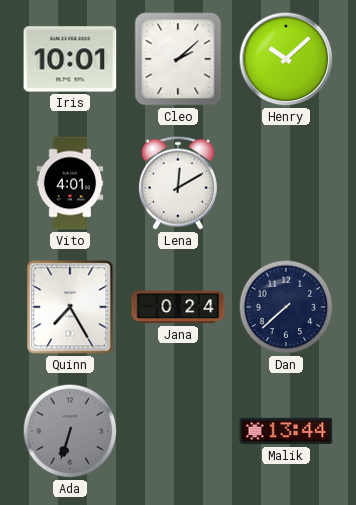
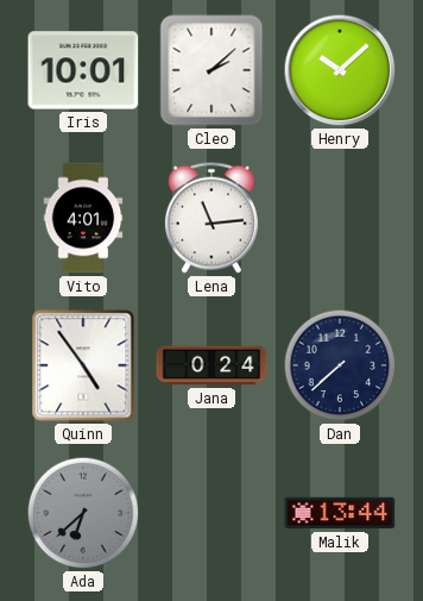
Lena: 12:10 -> 11:14
Quinn: 7:25 -> 4:54
Ada: 6:33 -> 6:38
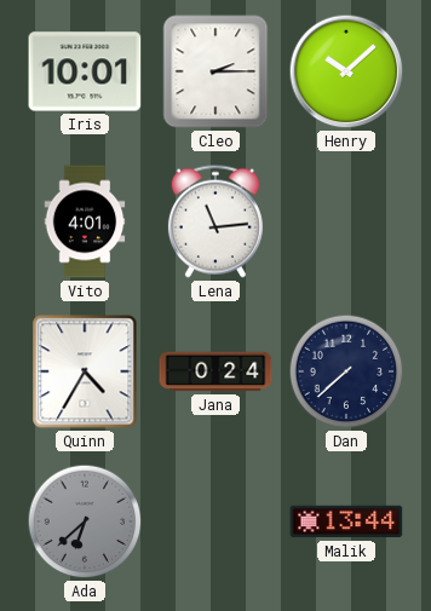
Cleo: 2:08 -> 2:15
Quinn: 4:54 -> 4:35
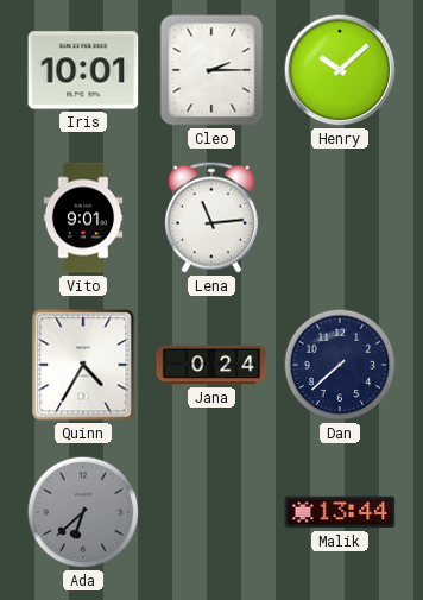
Vito: 4:01 -> 9:01
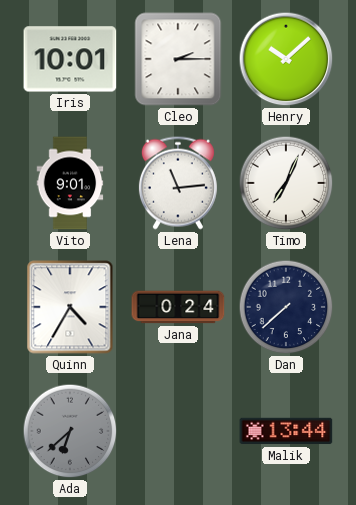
Timo: none -> 7:04
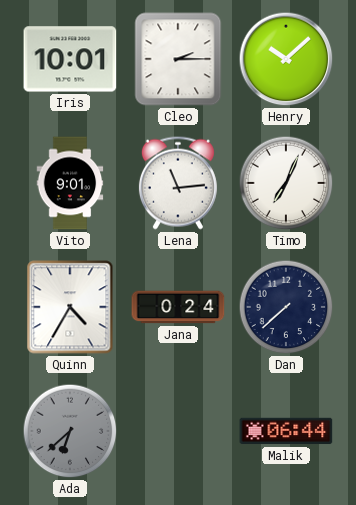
Malik: 13:44 -> 06:44
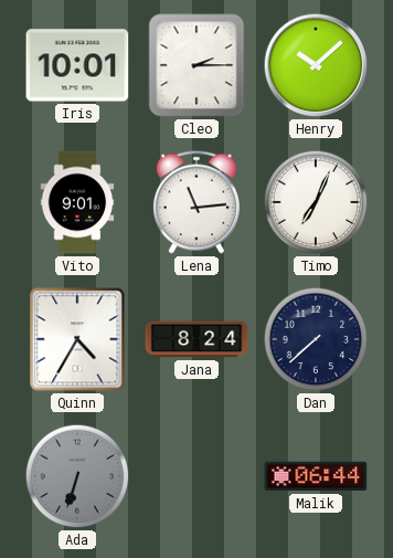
Jana: 0:24 -> 8:24
Ada: 6:38 -> 6:33
